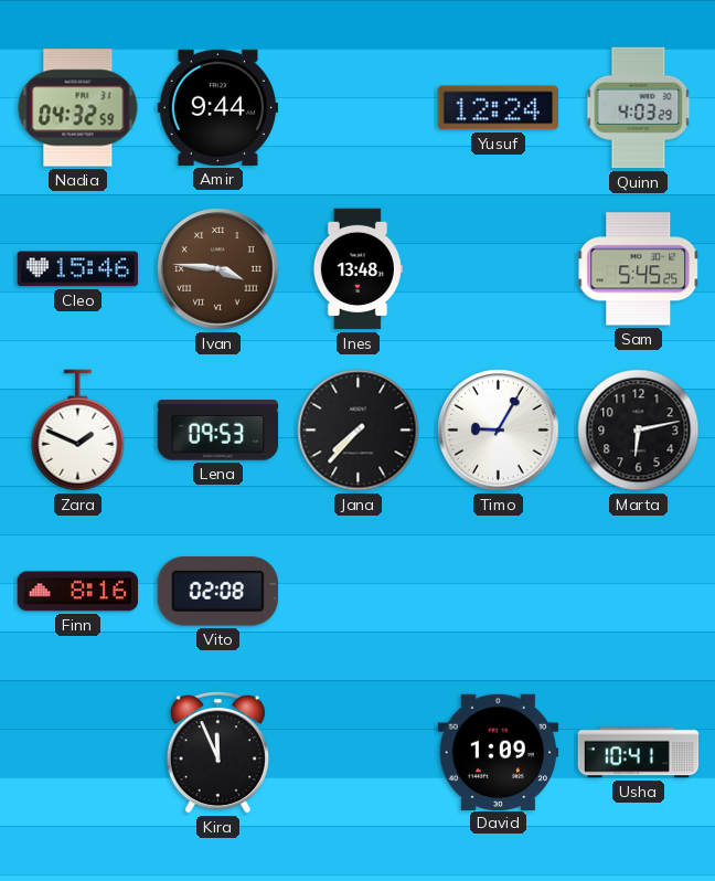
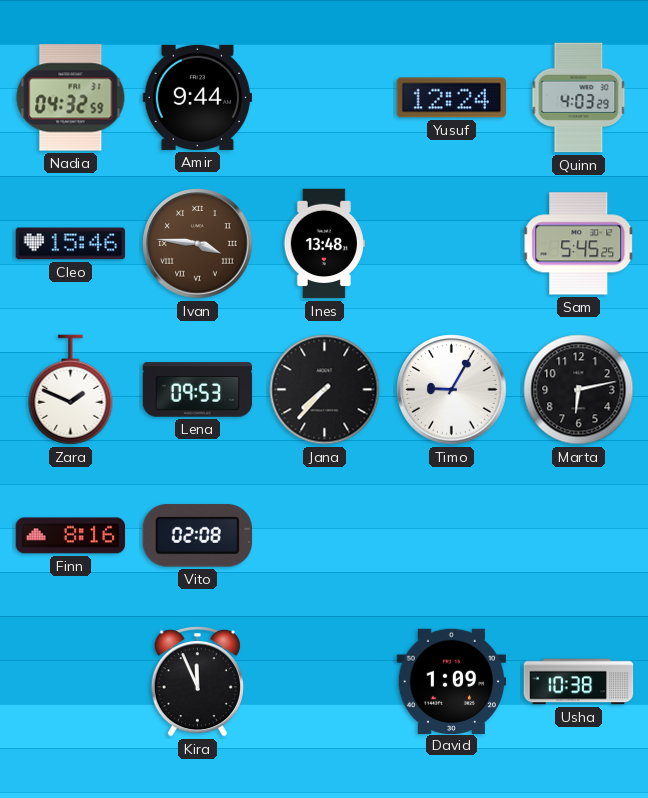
Usha: 10:41 -> 10:38
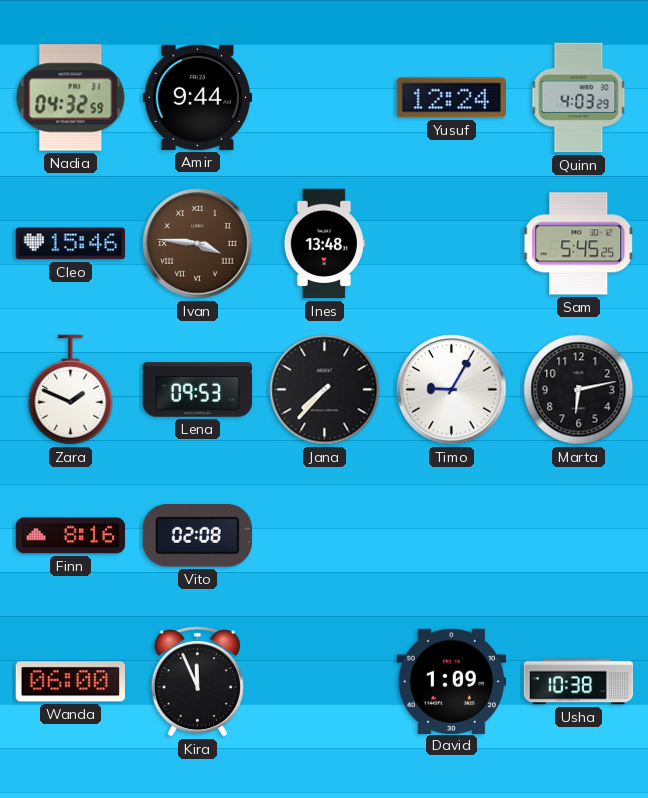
Wanda: none -> 06:00
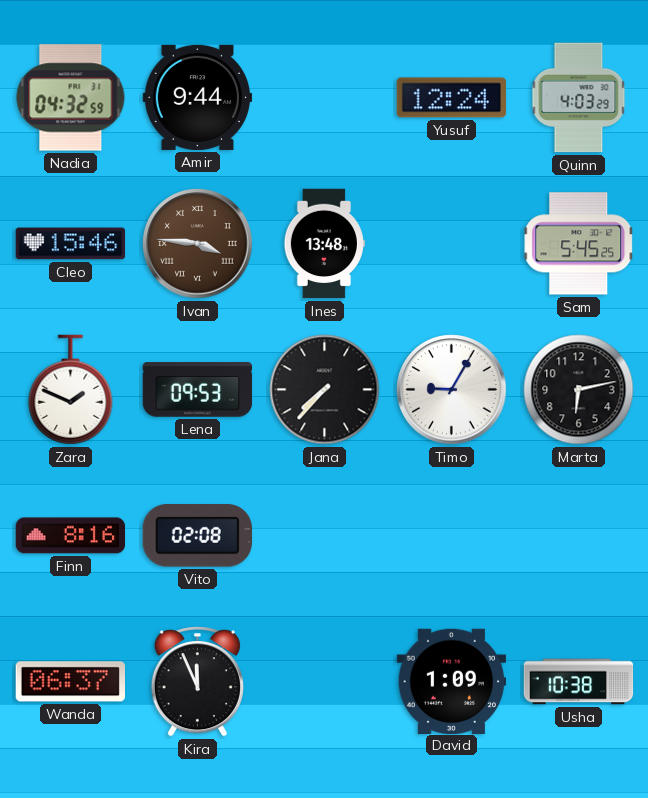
Wanda: 06:00 -> 06:37
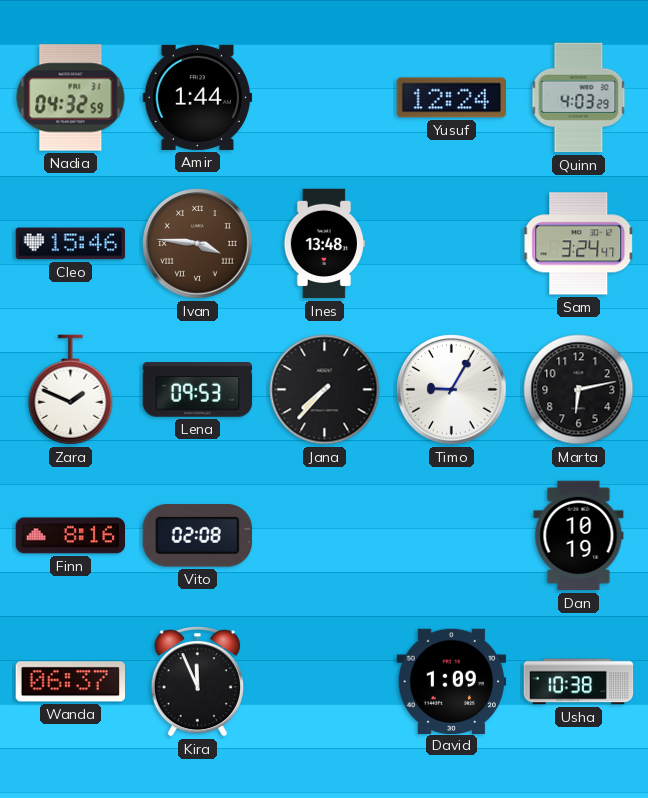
Amir: 9:44 -> 1:44
Sam: 5:45 -> 3:24
Dan: none -> 10:19
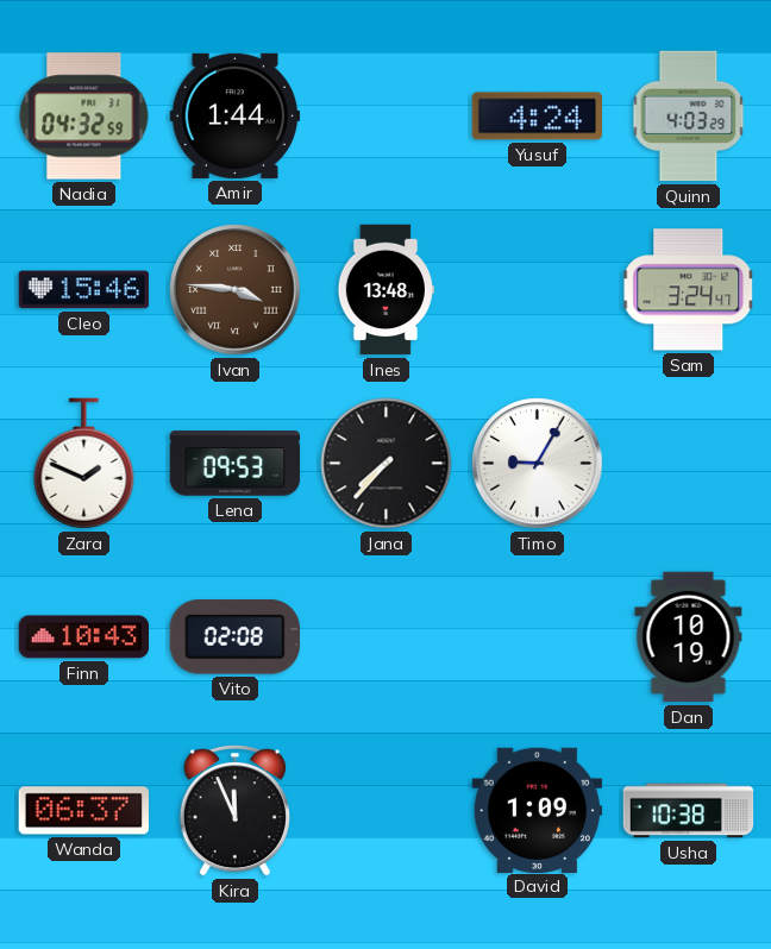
Yusuf: 12:24 -> 4:24
Marta: 6:13 -> none
Finn: 8:16 -> 10:43
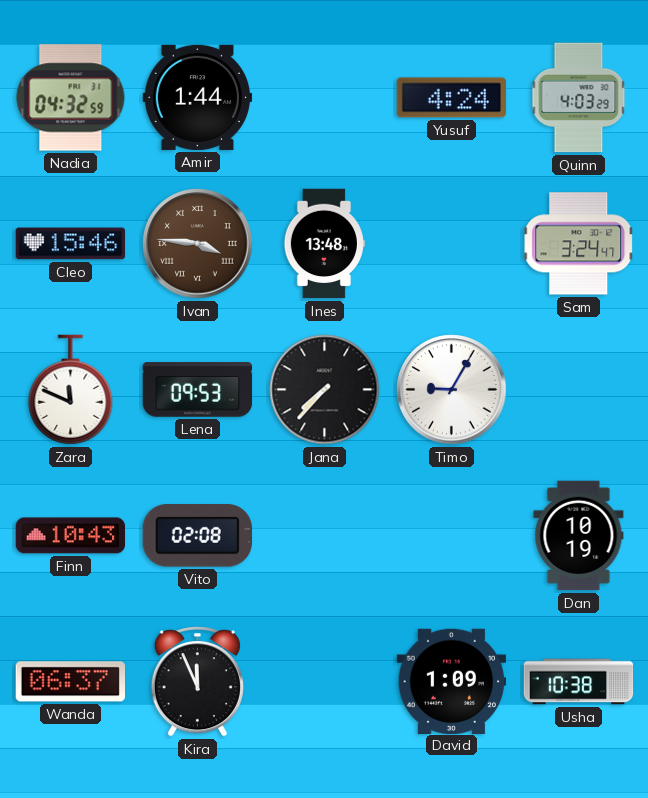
Zara: 1:49 -> 11:49
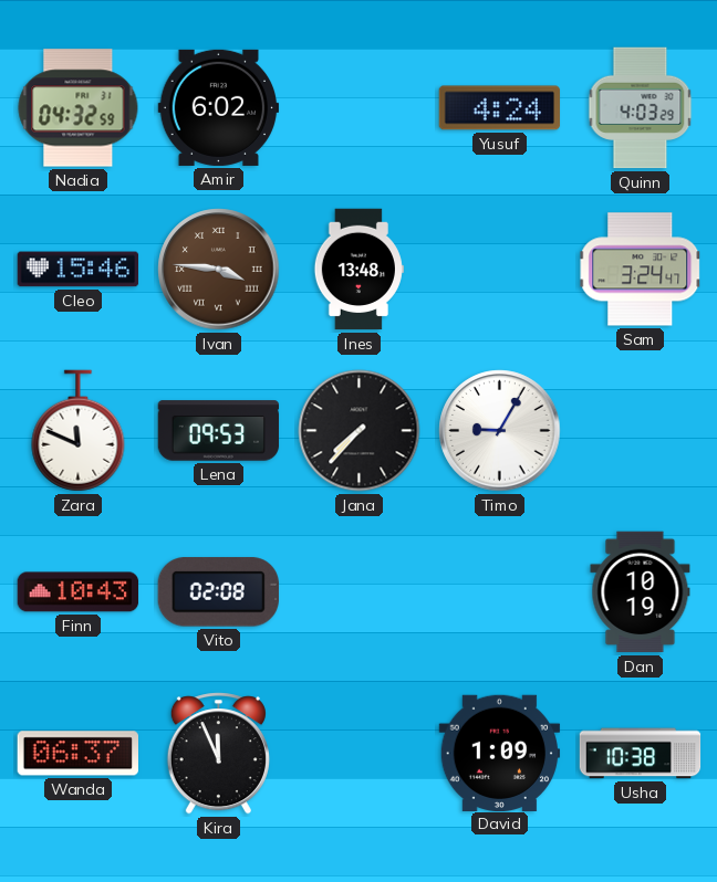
Amir: 1:44 -> 6:02
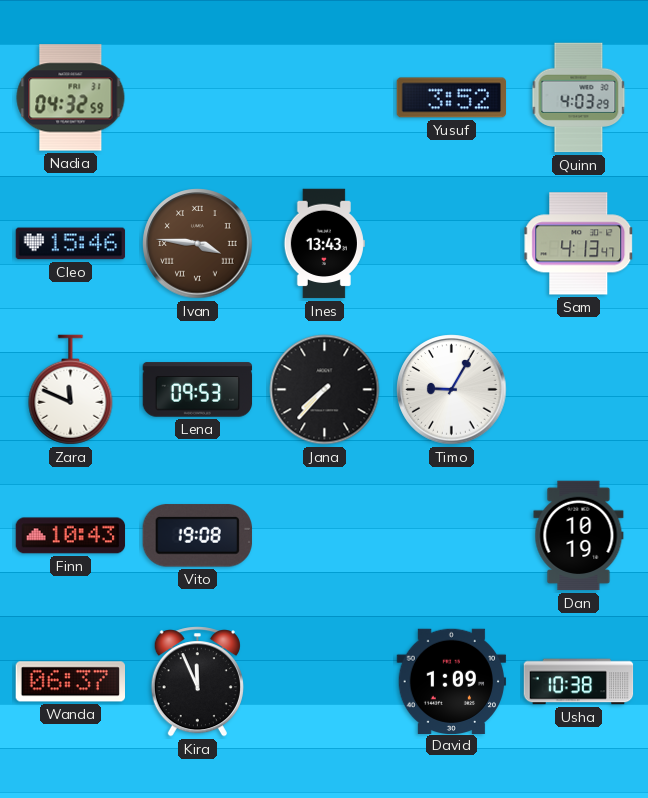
Amir: 6:02 -> none
Yusuf: 4:24 -> 3:52
Ines: 13:48 -> 13:43
Sam: 3:24 -> 4:13
Vito: 02:08 -> 19:08
